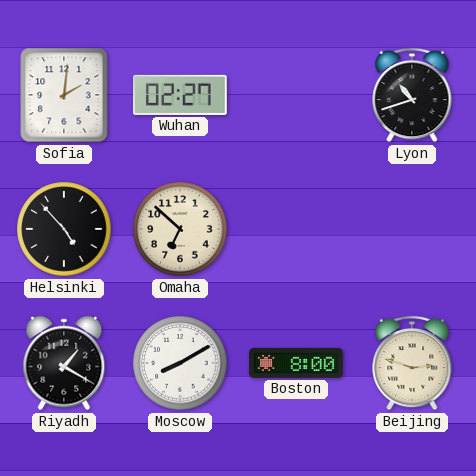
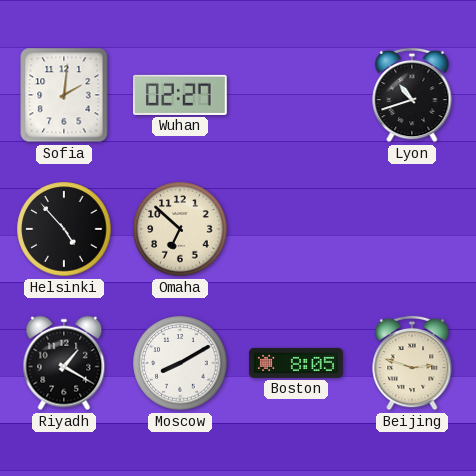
Boston: 8:00 -> 8:05
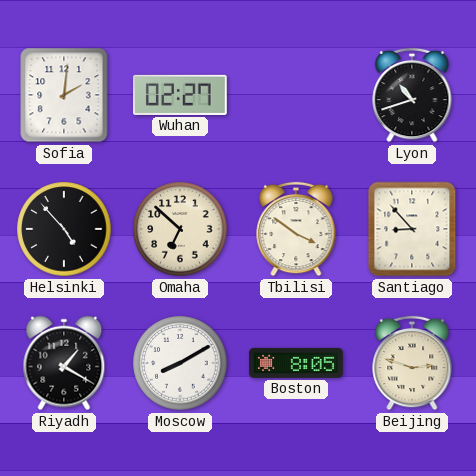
Tbilisi: none -> 3:51
Santiago: none -> 8:53
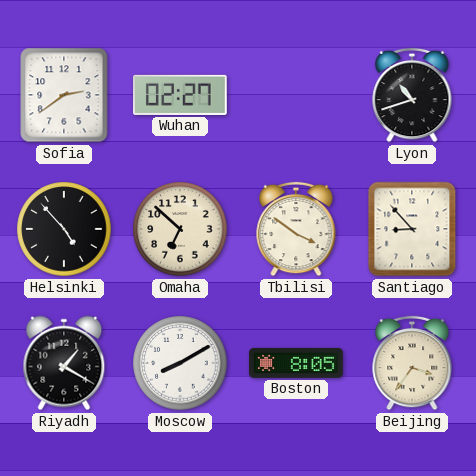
Sofia: 2:01 -> 2:39
Beijing: 2:48 -> 3:36
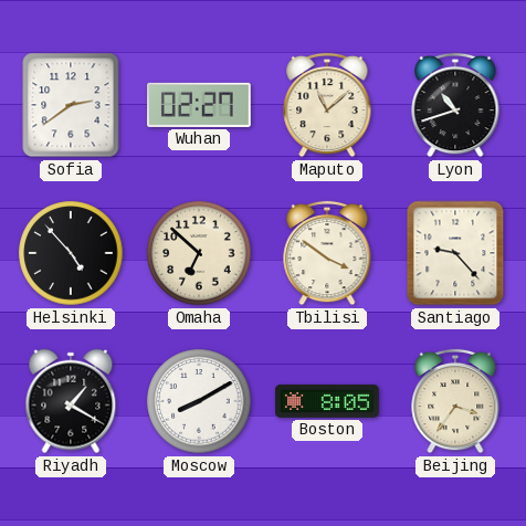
Maputo: none -> 11:08
Santiago: 8:53 -> 9:23
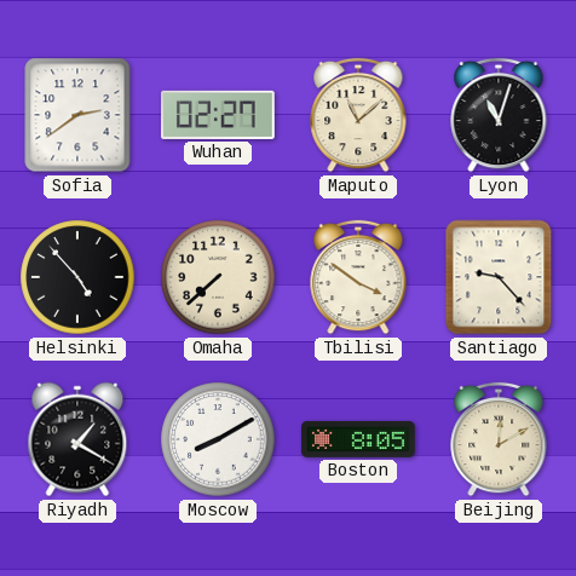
Lyon: 10:42 -> 11:03
Omaha: 6:52 -> 7:38
Beijing: 3:36 -> 12:10
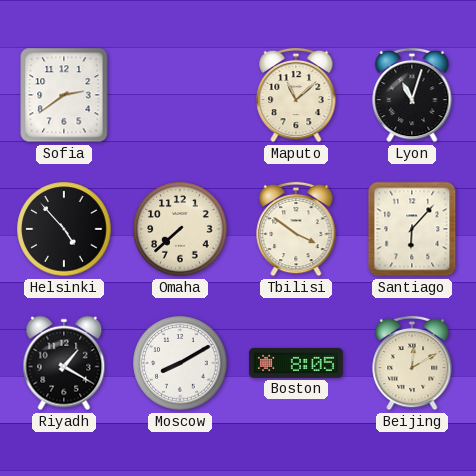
Wuhan: 02:27 -> none
Santiago: 9:23 -> 6:07
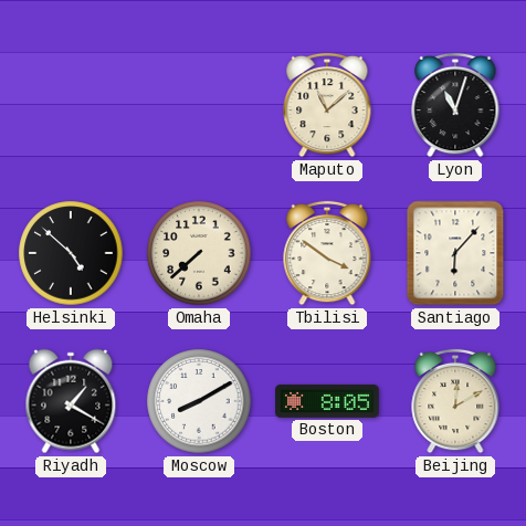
Sofia: 2:39 -> none
Helsinki: 4:53 -> 4:52
